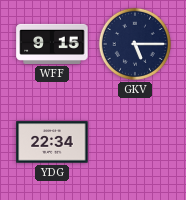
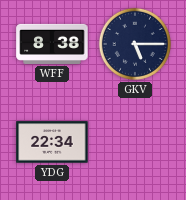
WFF: 9:15 -> 8:38
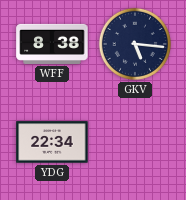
GKV: 5:15 -> 5:16
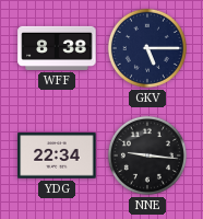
GKV: 5:16 -> 5:15
NNE: none -> 9:16
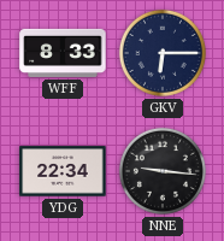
WFF: 8:38 -> 8:33
GKV: 5:15 -> 6:15
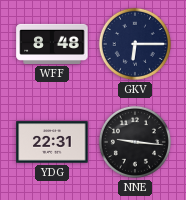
WFF: 8:33 -> 8:48
YDG: 22:34 -> 22:31
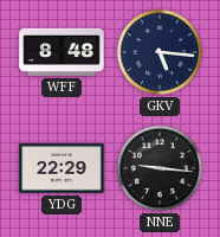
GKV: 6:15 -> 5:16
YDG: 22:31 -> 22:29
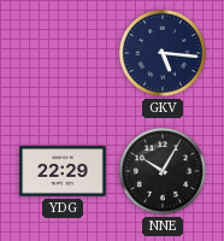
WFF: 8:48 -> none
NNE: 9:16 -> 10:05
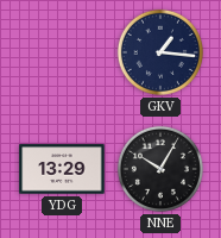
GKV: 5:16 -> 1:16
YDG: 22:29 -> 13:29
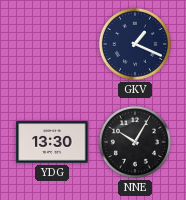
GKV: 1:16 -> 1:19
YDG: 13:29 -> 13:30
